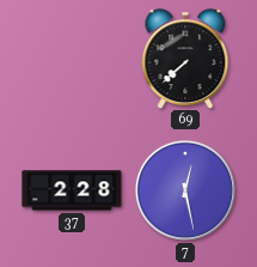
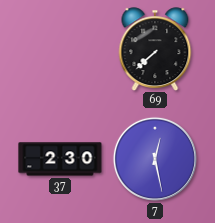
37: 2:28 -> 2:30
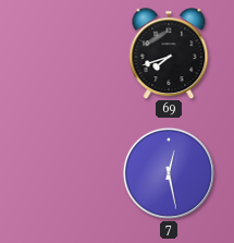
69: 7:38 -> 7:42
37: 2:30 -> none
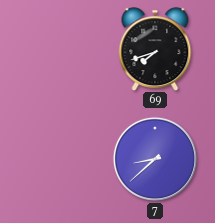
7: 12:28 -> 8:38
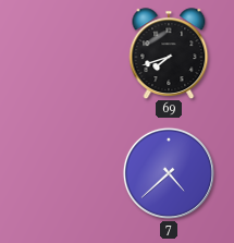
7: 8:38 -> 4:38
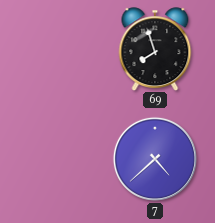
69: 7:42 -> 7:57
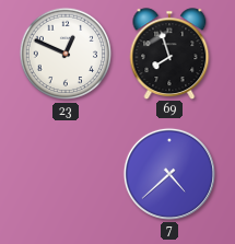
23: none -> 12:49
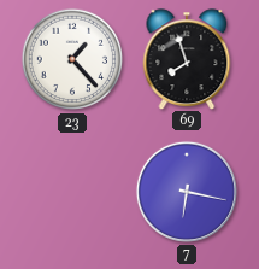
23: 12:49 -> 1:23
7: 4:38 -> 6:17
